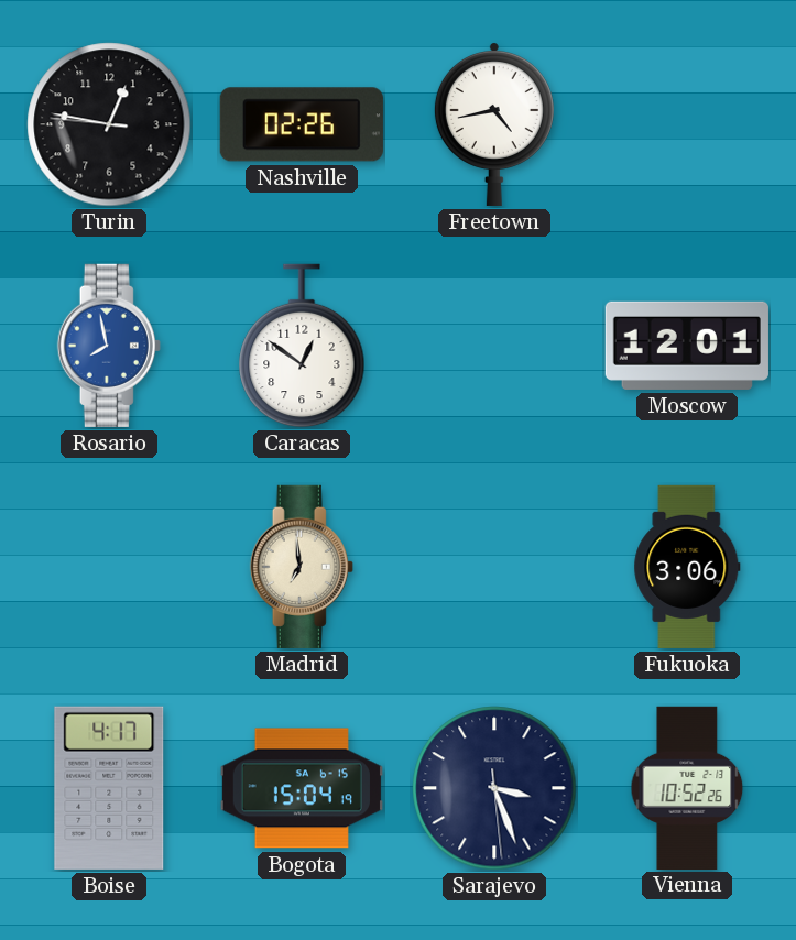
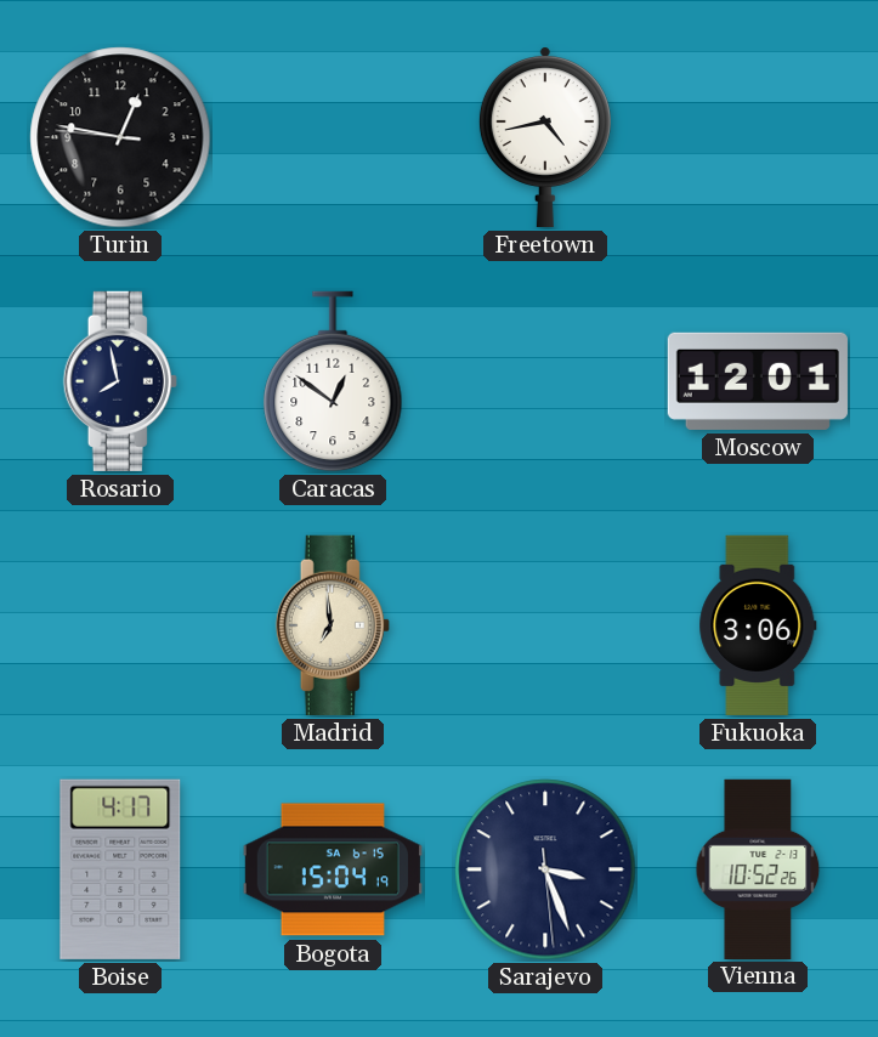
Nashville: 02:26 -> none
Rosario dial: blue -> navy
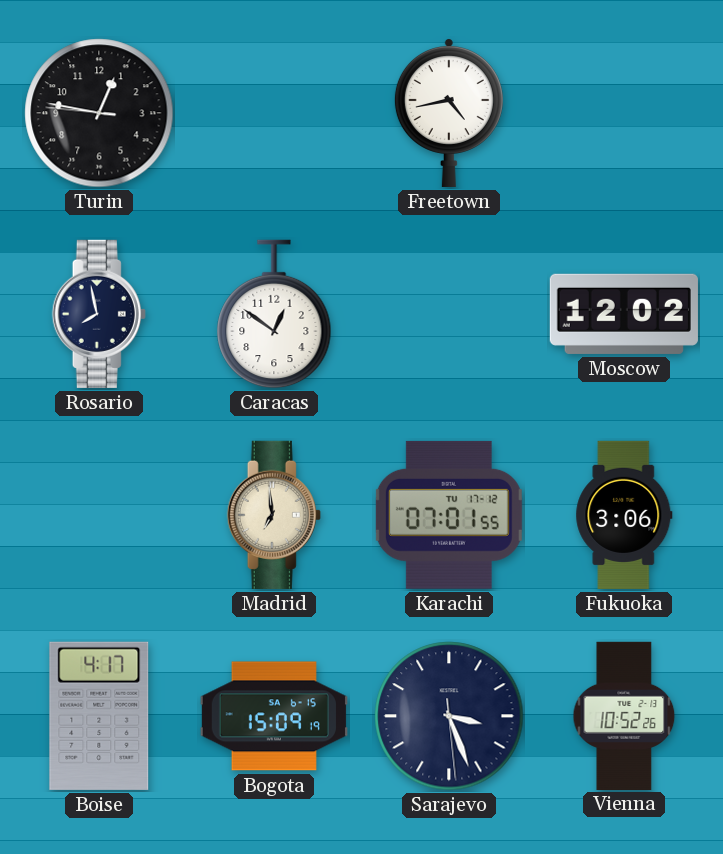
Moscow: 12:01 -> 12:02
Karachi: none -> 07:01
Bogota: 15:04 -> 15:09
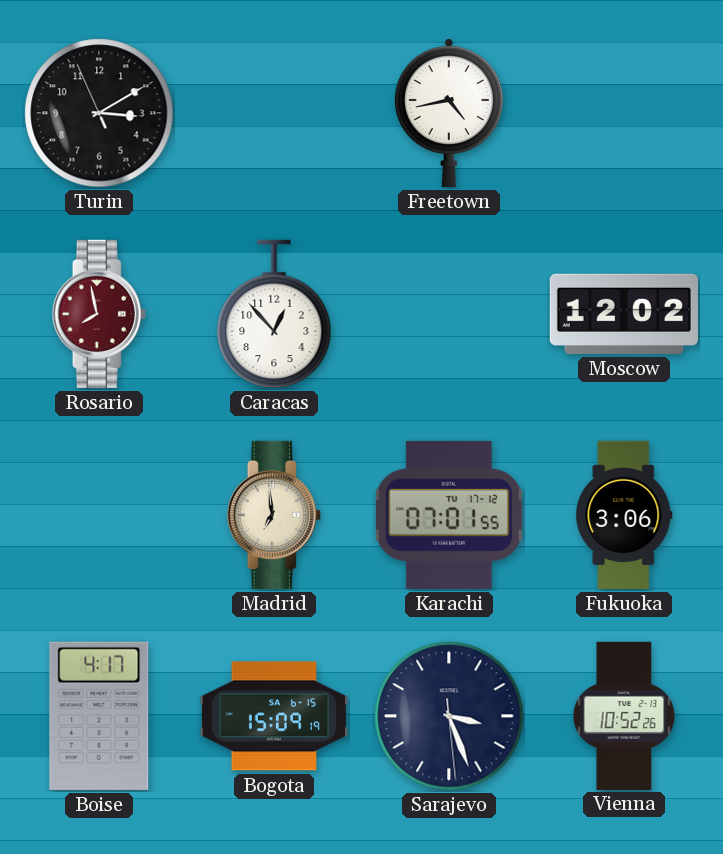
Turin: 12:46 -> 3:09
Rosario dial: navy -> burgundy
Caracas: 12:51 -> 12:53
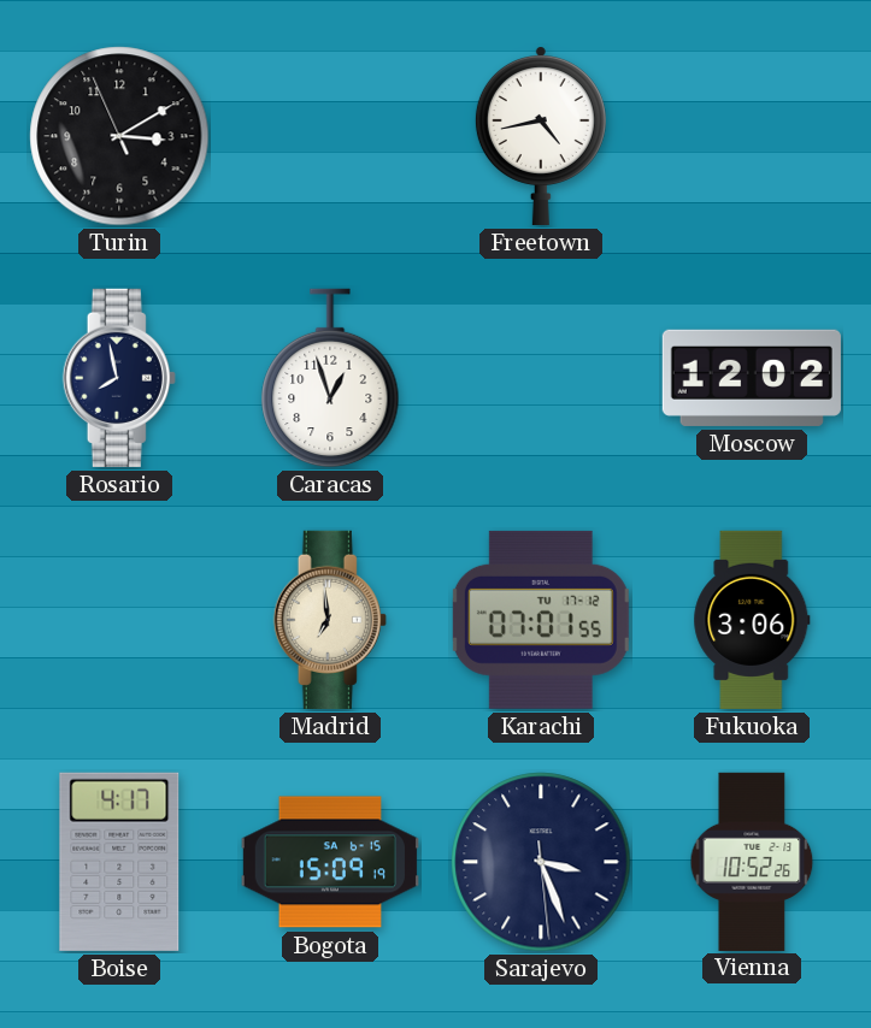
Rosario dial: burgundy -> navy
Caracas: 12:53 -> 12:57
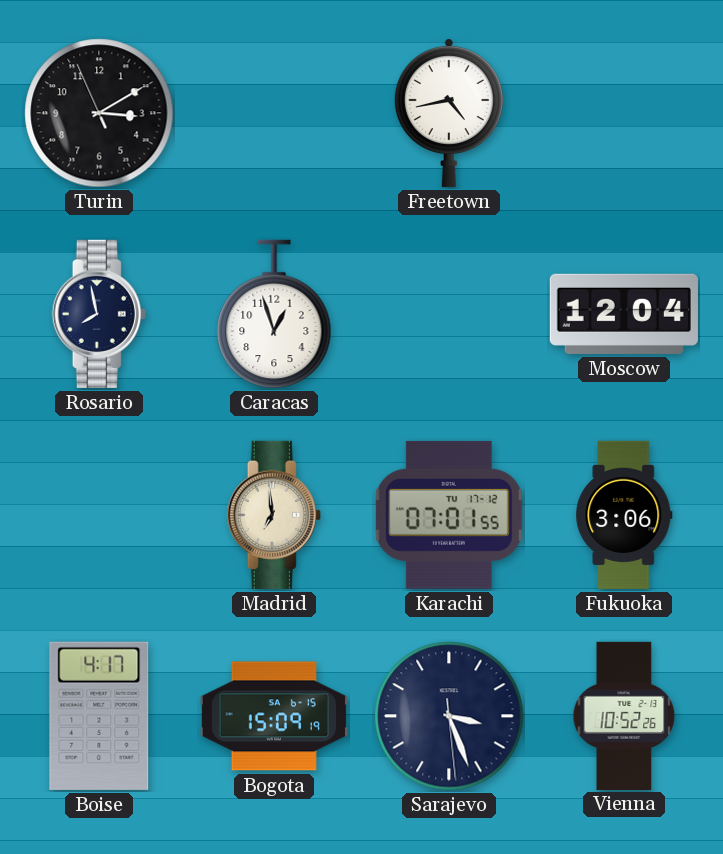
Moscow: 12:02 -> 12:04
